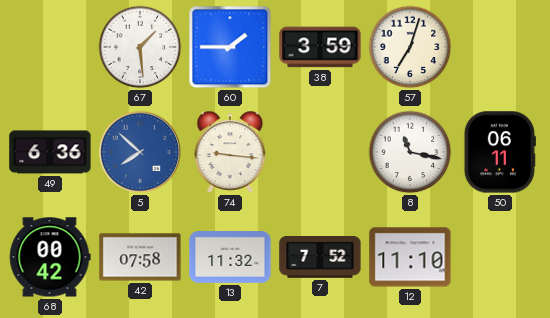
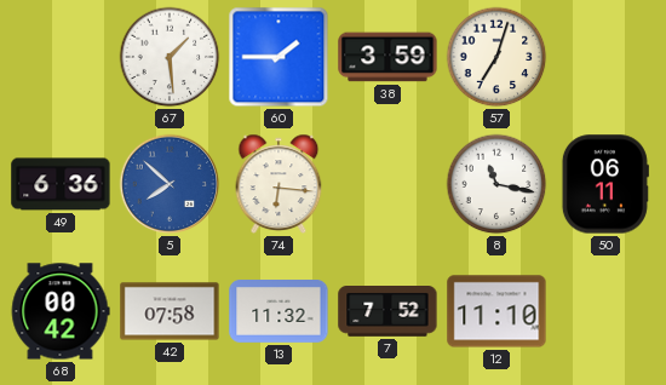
74: 9:16 -> 6:16
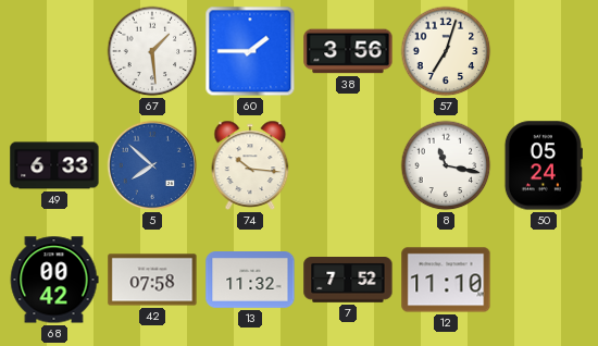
38: 3:59 -> 3:56
49: 6:36 -> 6:33
74: 6:16 -> 10:16
50: 06:11 -> 05:24
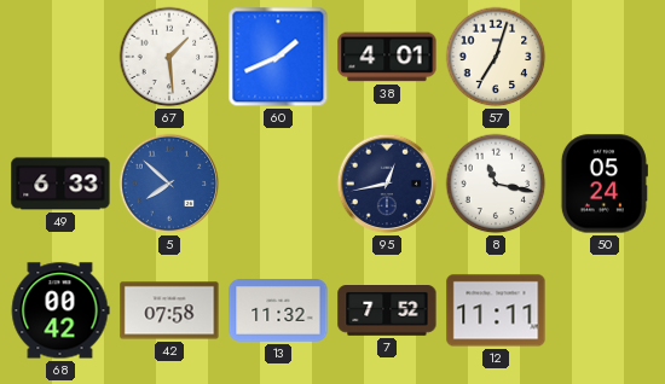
60: 1:45 -> 1:41
38: 3:56 -> 4:01
74: 10:16 -> none
95: none -> 12:43
12: 11:10 -> 11:11
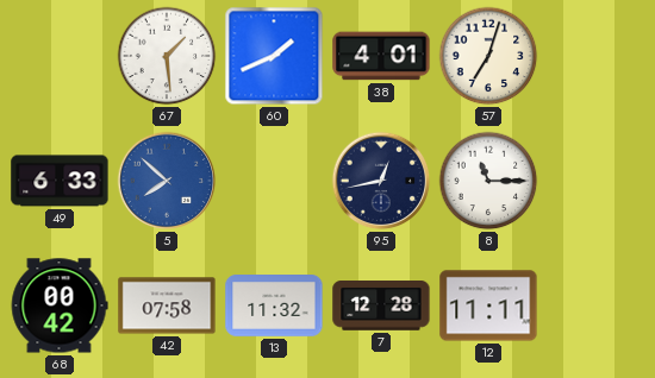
8: 11:17 -> 11:15
50: 05:24 -> none
7: 7:52 -> 12:28
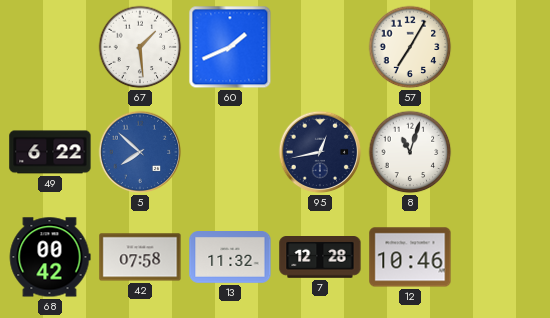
38: 4:01 -> none
57: 7:03 -> 7:05
49: 6:33 -> 6:22
8: 11:15 -> 11:03
12: 11:11 -> 10:46
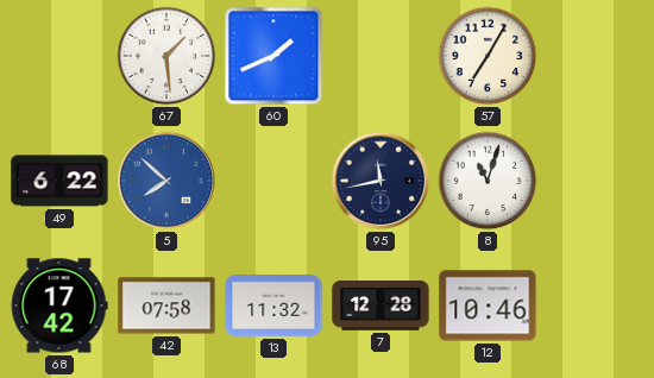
95: 12:43 -> 11:43
68: 00:42 -> 17:42
